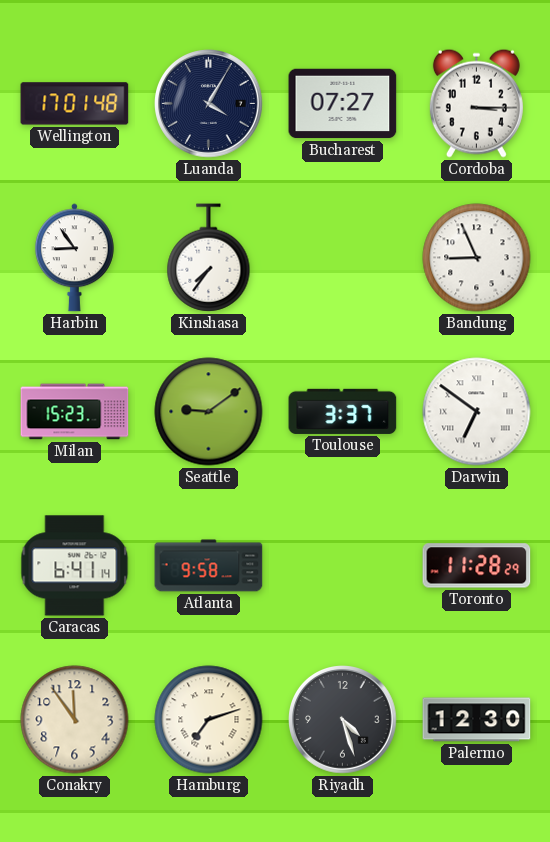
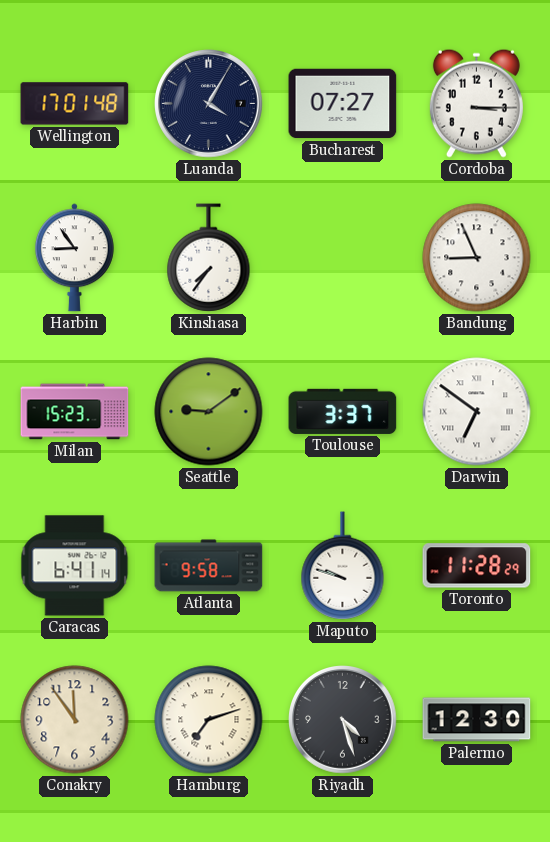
Maputo: none -> 9:48
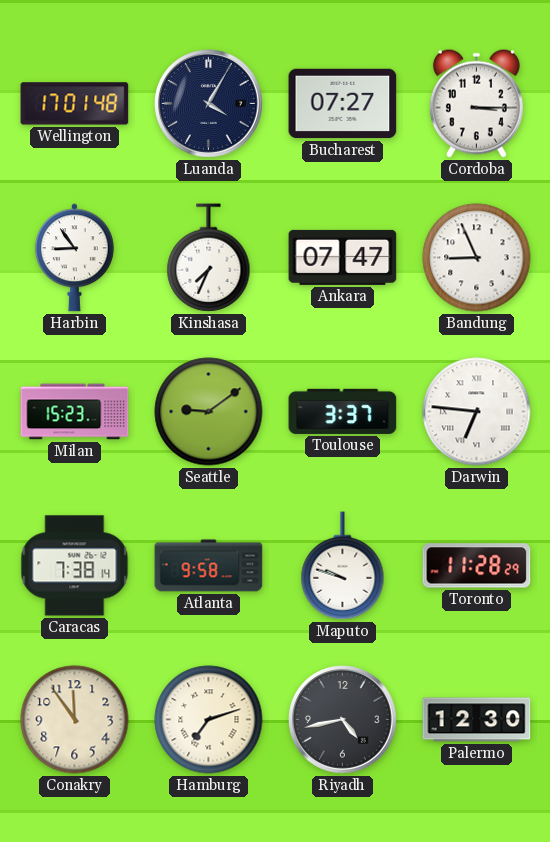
Kinshasa: 7:36 -> 7:34
Ankara: none -> 07:47
Darwin: 6:51 -> 6:46
Caracas: 6:41 -> 7:38
Riyadh: 4:27 -> 4:43
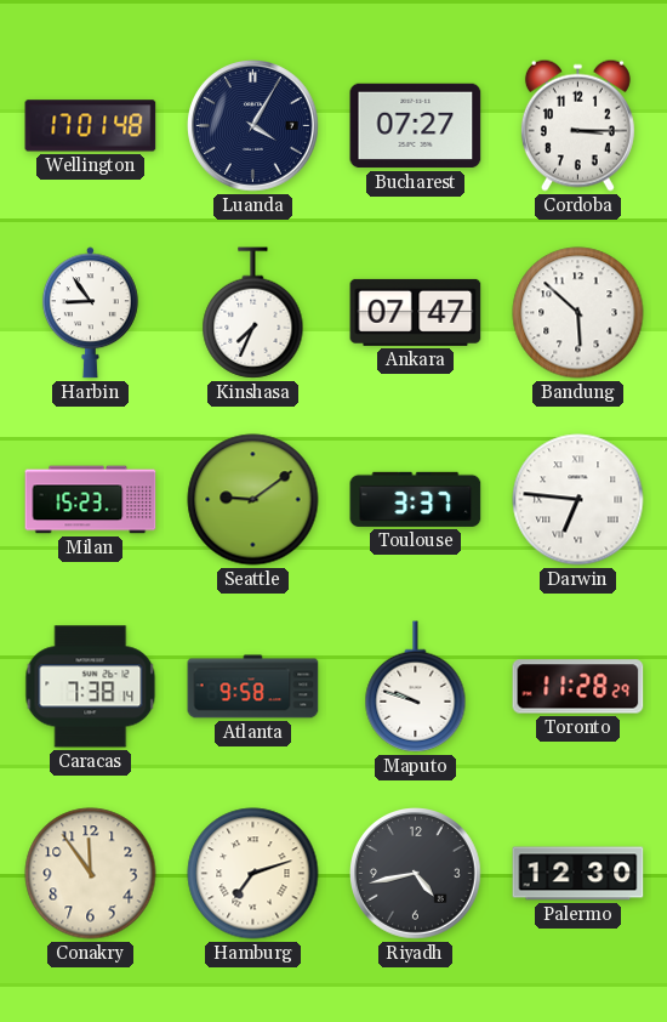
Bandung: 8:56 -> 5:52
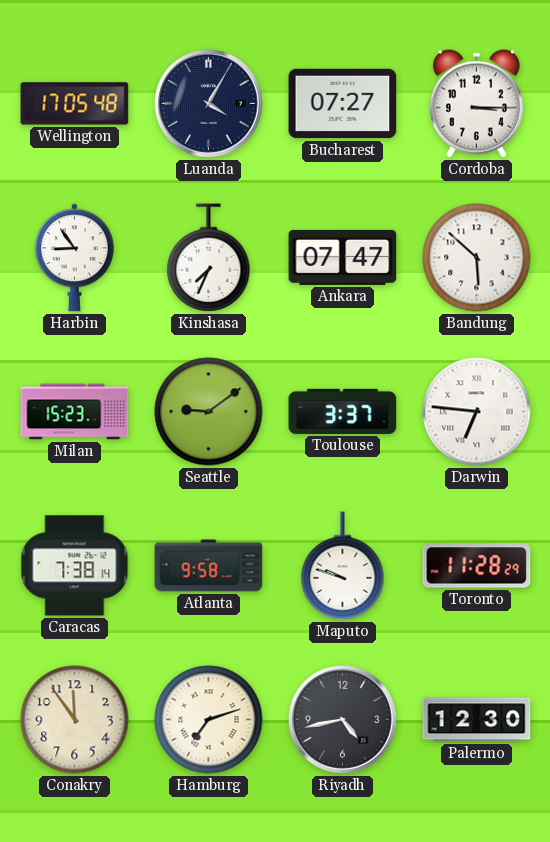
Wellington: 17:01 -> 17:05
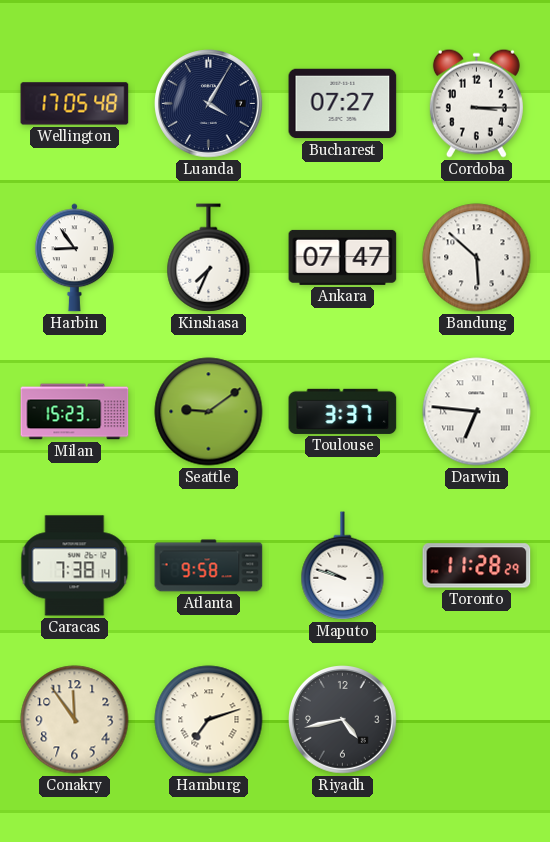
Palermo: 12:30 -> none
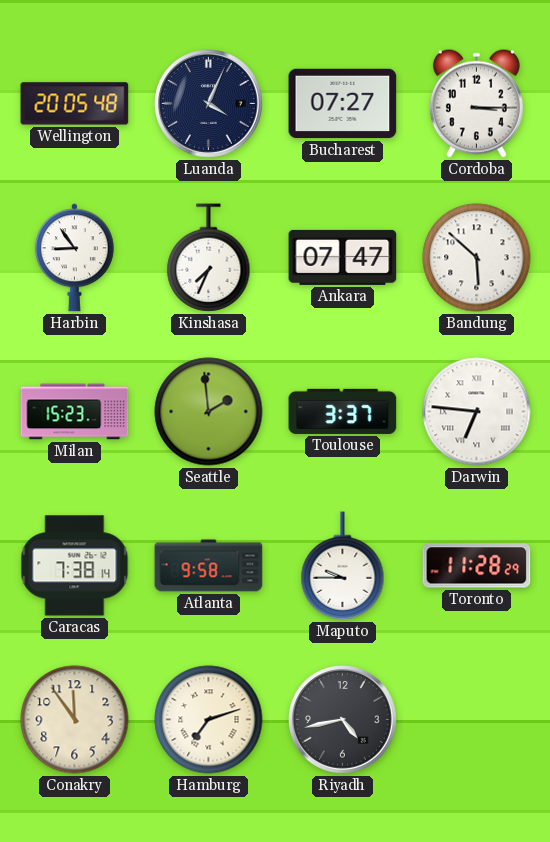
Wellington: 17:05 -> 20:05
Luanda: 4:05 -> 4:04
Seattle: 9:09 -> 1:59
Maputo: 9:48 -> 9:45
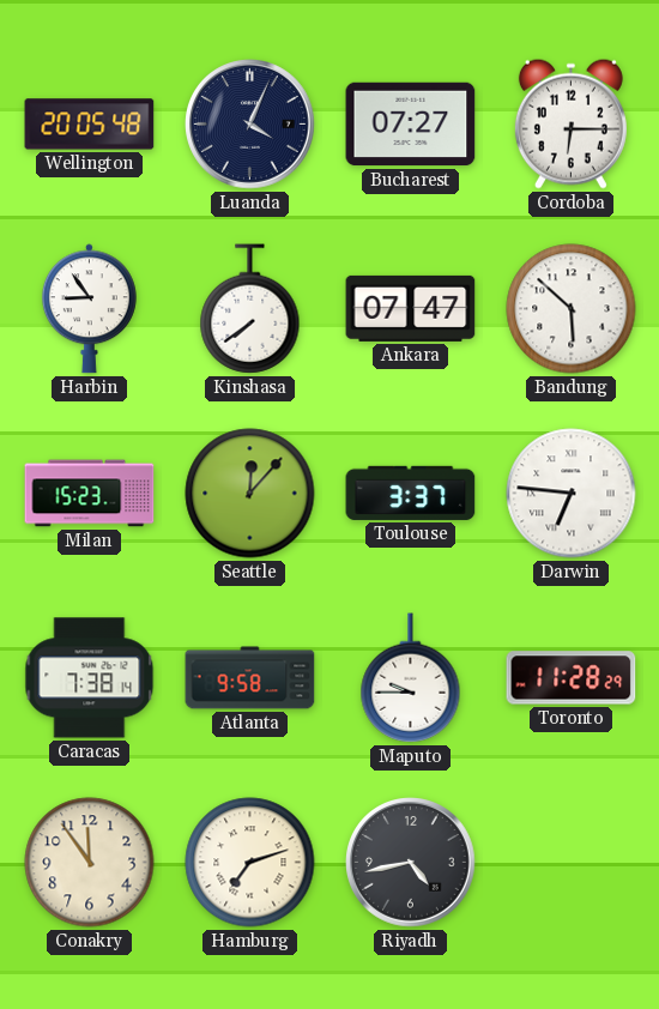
Cordoba: 3:15 -> 6:15
Kinshasa: 7:34 -> 7:39
Seattle: 1:59 -> 12:07
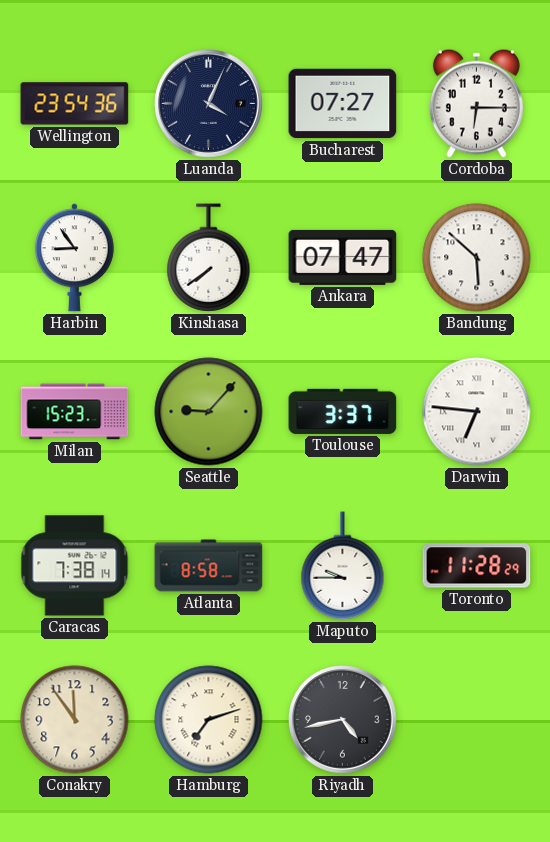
Wellington: 20:05 -> 23:54
Seattle: 12:07 -> 9:07
Atlanta: 9:58 -> 8:58
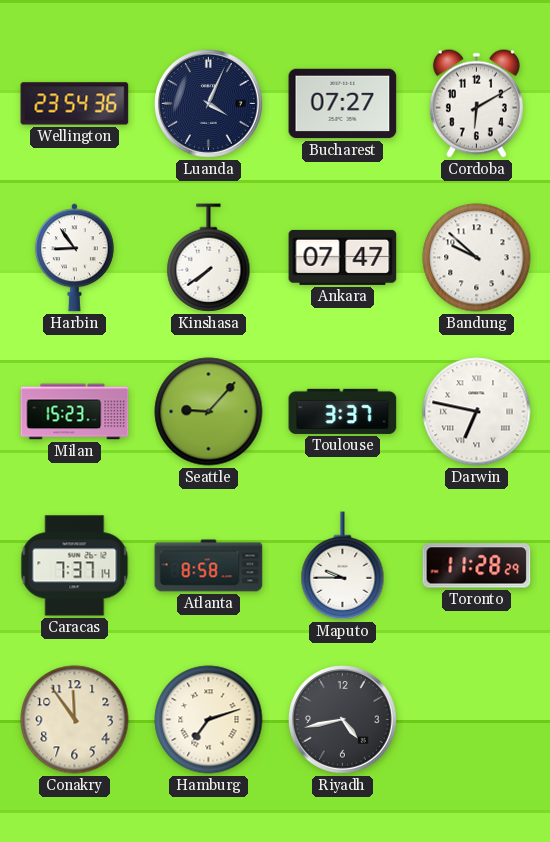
Cordoba: 6:15 -> 6:10
Bandung: 5:52 -> 9:52
Darwin: 6:46 -> 6:47
Caracas: 7:38 -> 7:37
